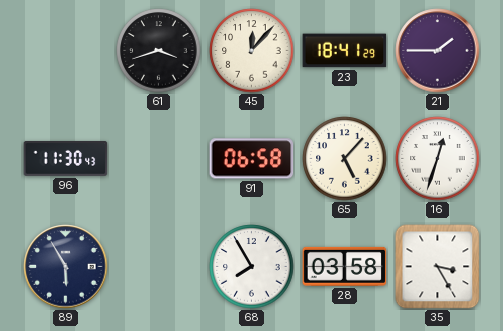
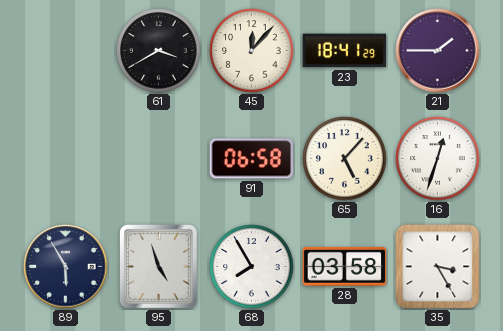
61: 3:42 -> 3:40
96: 11:30 -> none
95: none -> 4:57
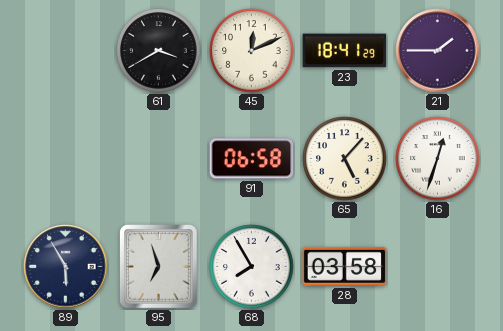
45: 12:07 -> 12:11
95: 4:57 -> 6:57
35: 3:25 -> none
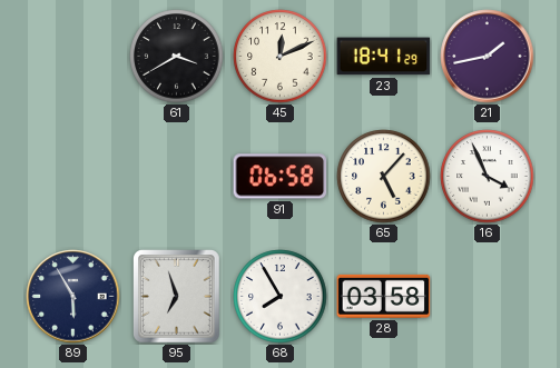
21: 1:45 -> 1:43
16: 12:33 -> 3:56
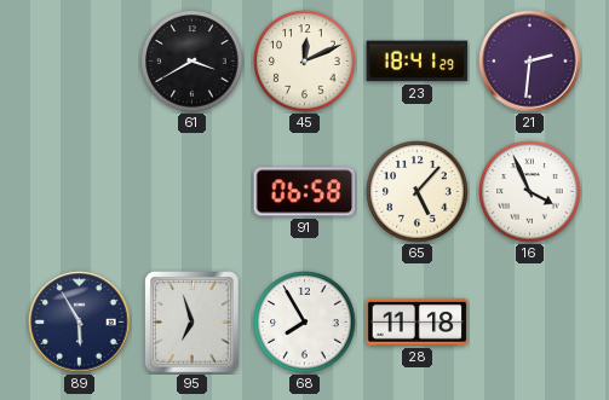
21: 1:43 -> 2:31
28: 03:58 -> 11:18
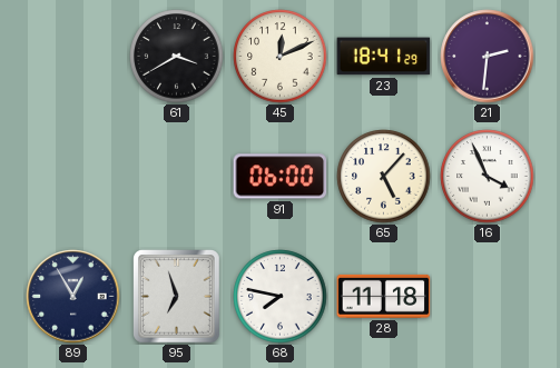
91: 06:58 -> 06:00
89: 5:55 -> 12:55
68: 7:55 -> 7:47
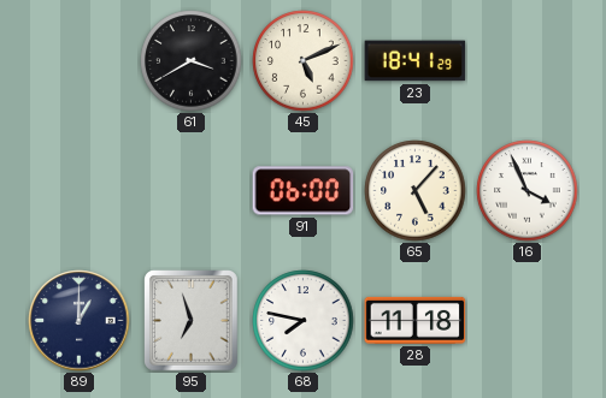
45: 12:11 -> 5:11
21: 2:31 -> none
89: 12:55 -> 1:00
